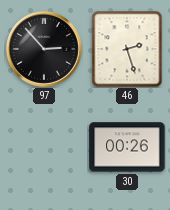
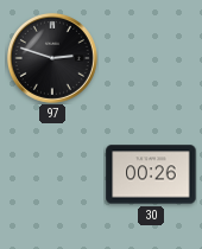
97: 2:53 -> 2:48
46: 2:27 -> none
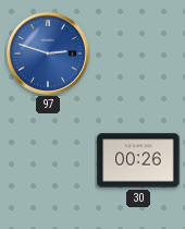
97 dial: black -> blue
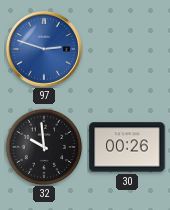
32: none -> 9:59
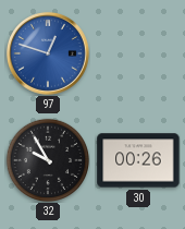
97: 2:48 -> 12:48
32: 9:59 -> 9:55
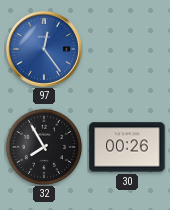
97: 12:48 -> 12:24
32: 9:55 -> 7:55
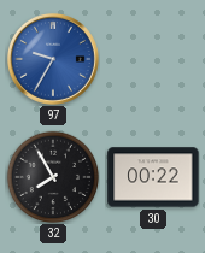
97: 12:24 -> 9:35
30: 00:26 -> 00:22
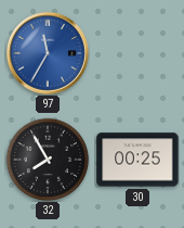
97: 9:35 -> 11:35
30: 00:22 -> 00:25
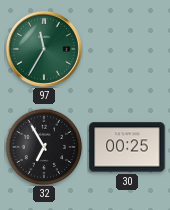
97 dial: blue -> green
32: 7:55 -> 6:55
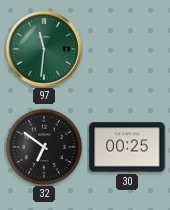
97: 11:35 -> 11:31
32: 6:55 -> 6:51
